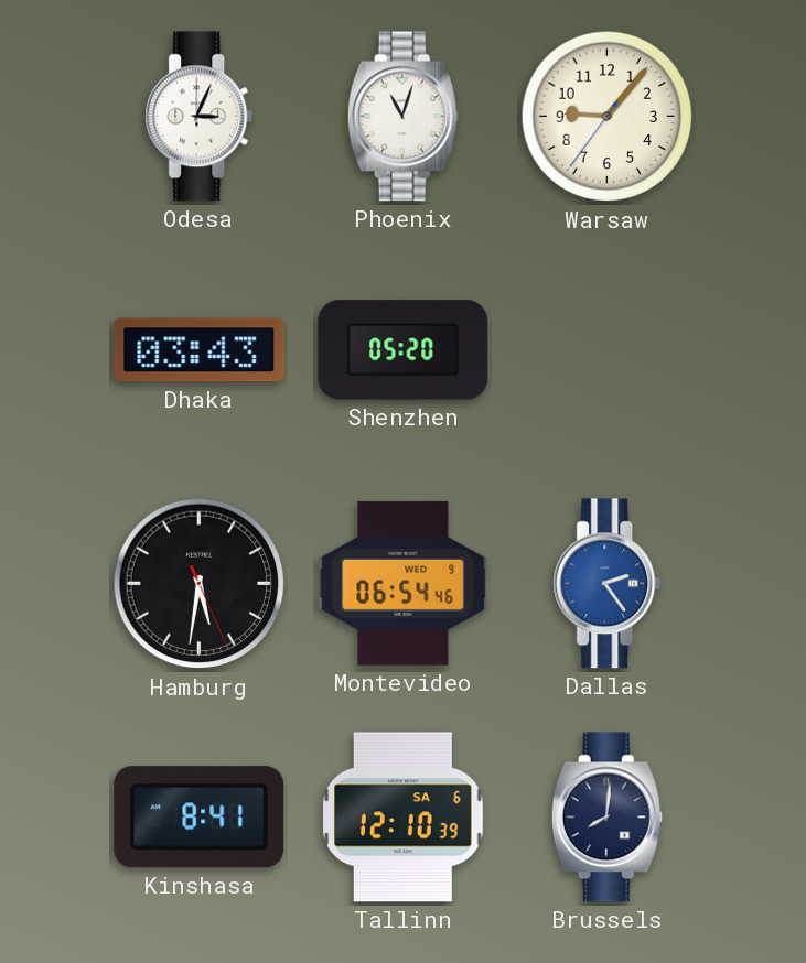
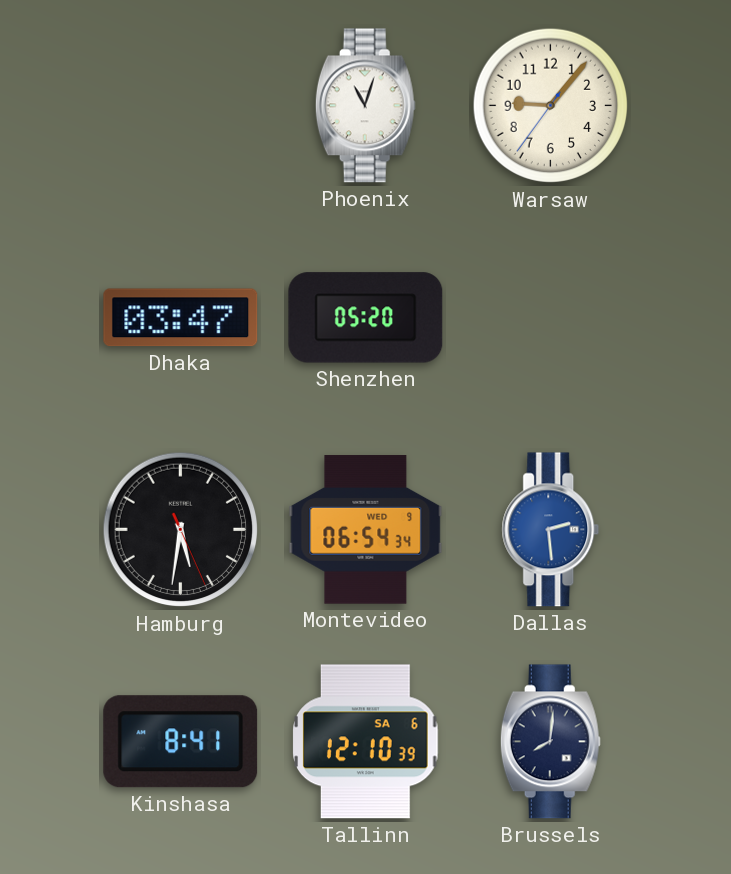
Odesa: 3:04 -> none
Dhaka: 03:43 -> 03:47
Montevideo: 06:54:46 -> 06:54:34
Dallas: 2:24 -> 2:29
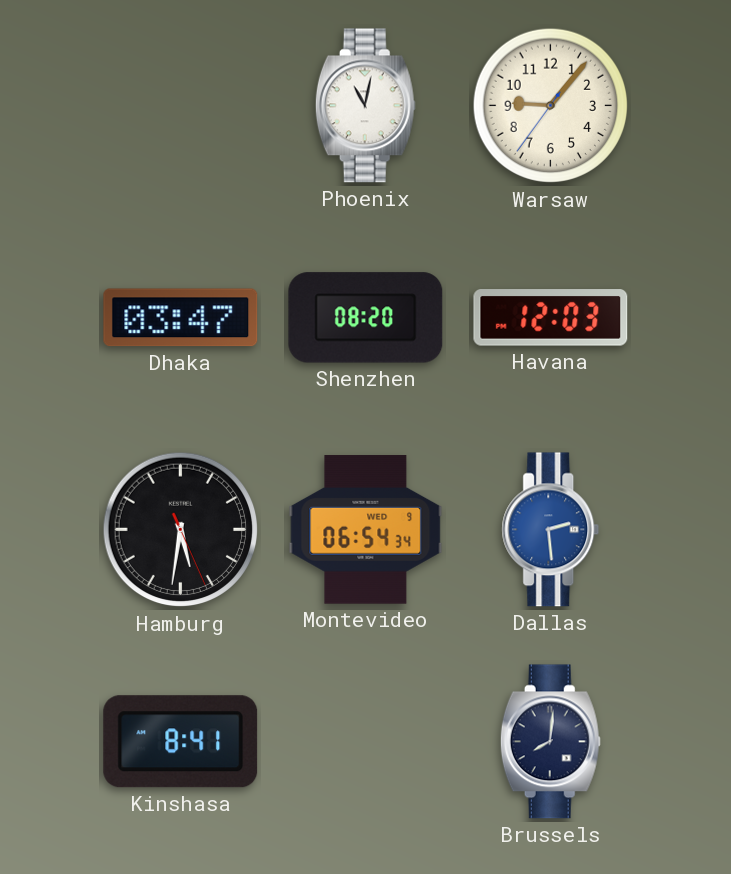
Phoenix: 11:03 -> 11:02
Shenzhen: 05:20 -> 08:20
Havana: none -> 12:03
Tallinn: 12:10 -> none
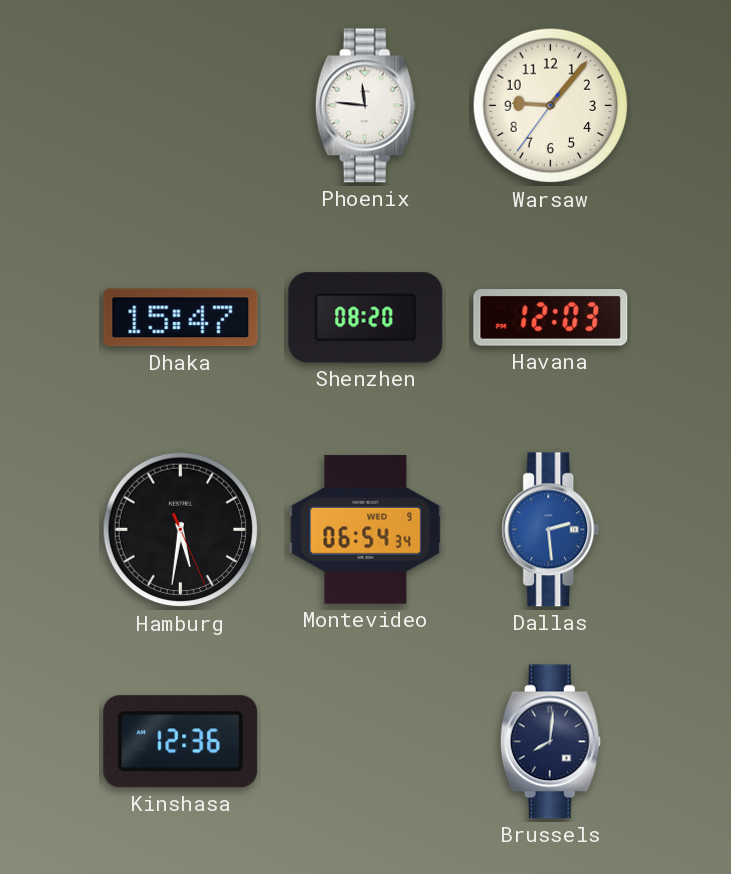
Phoenix: 11:02 -> 11:46
Dhaka: 03:47 -> 15:47
Kinshasa: 8:41 -> 12:36
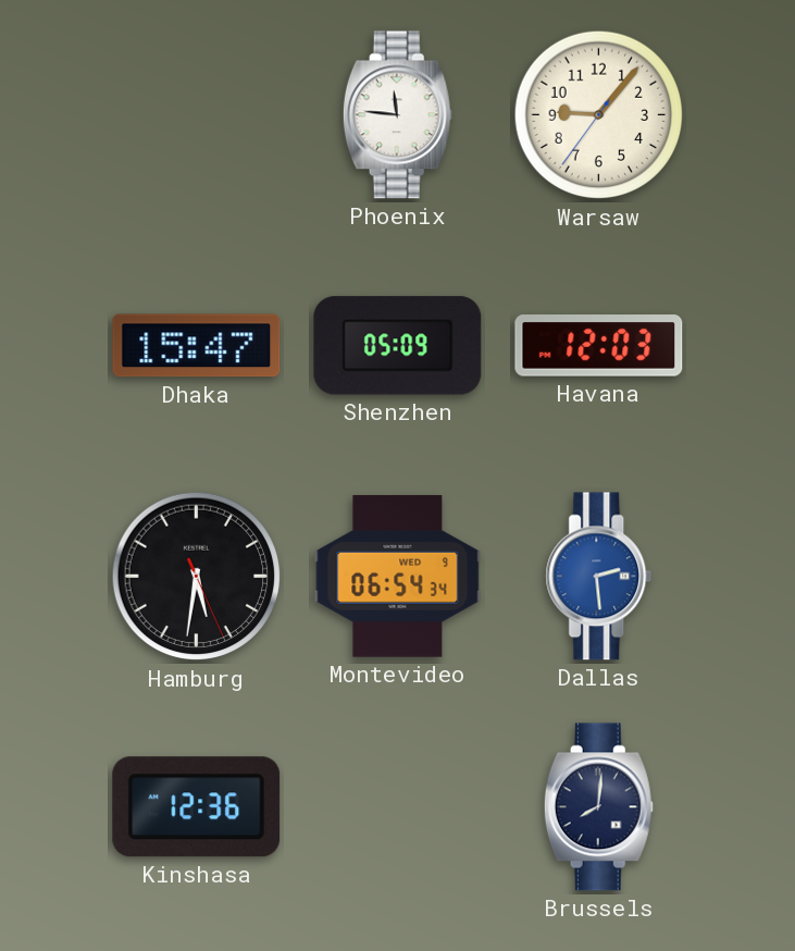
Shenzhen: 08:20 -> 05:09
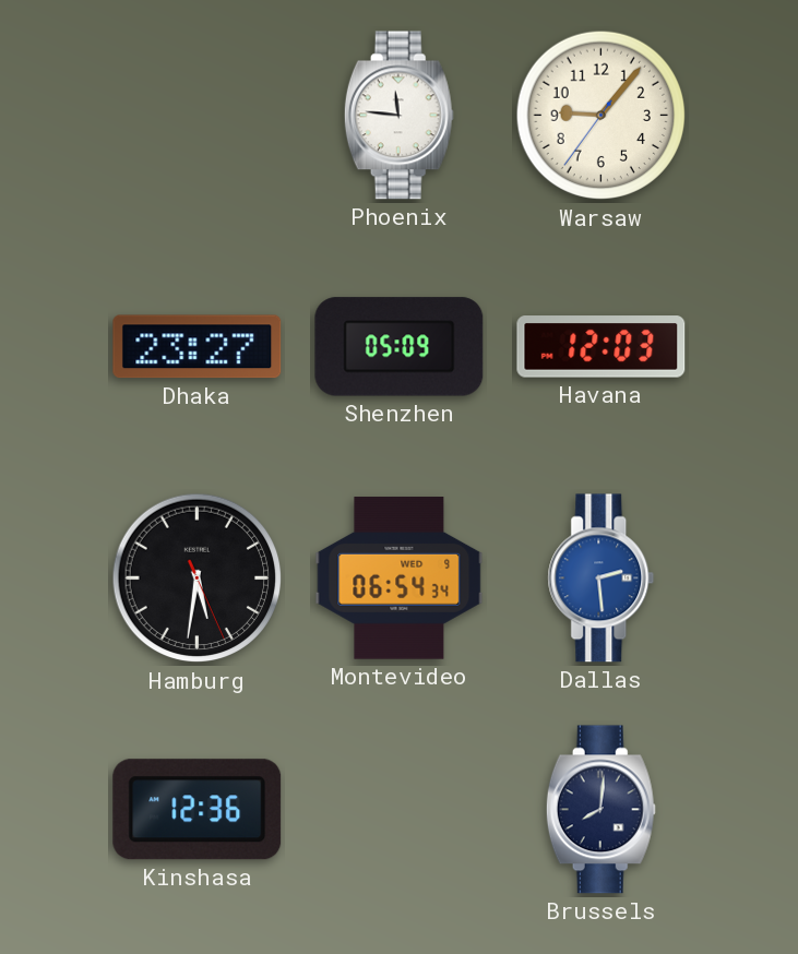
Dhaka: 15:47 -> 23:27
